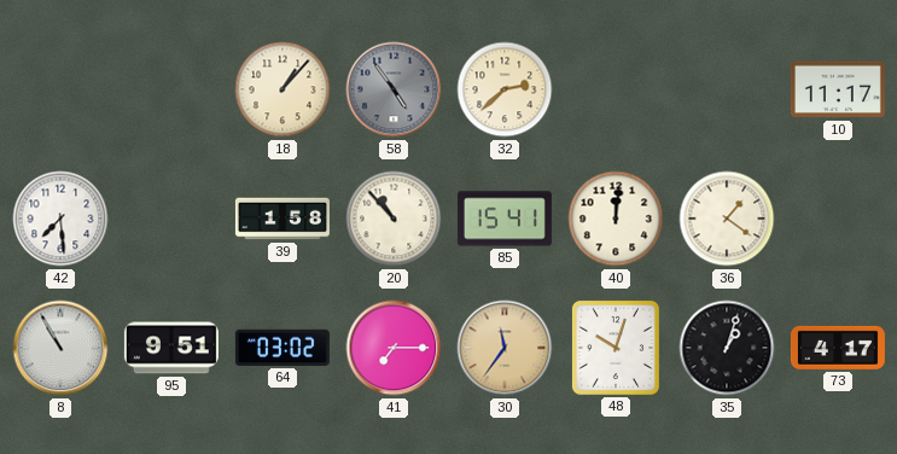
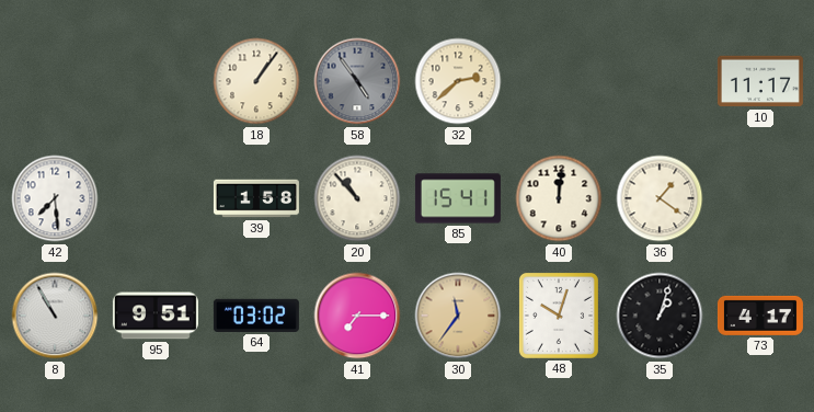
18: 1:07 -> 1:06
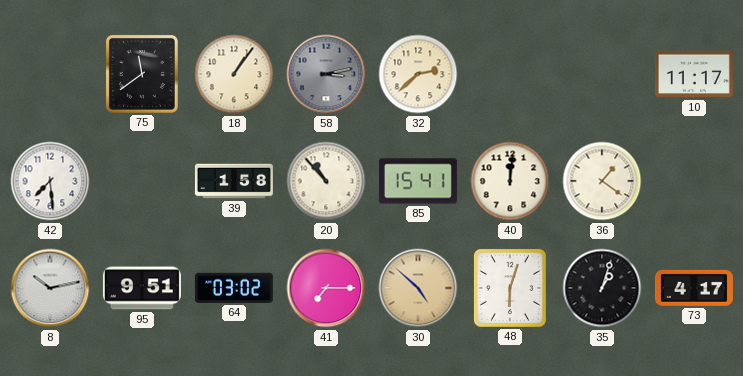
75: none -> 11:39
58: 4:54 -> 3:13
8: 10:55 -> 10:13
30: 11:36 -> 4:52
48: 10:03 -> 6:03
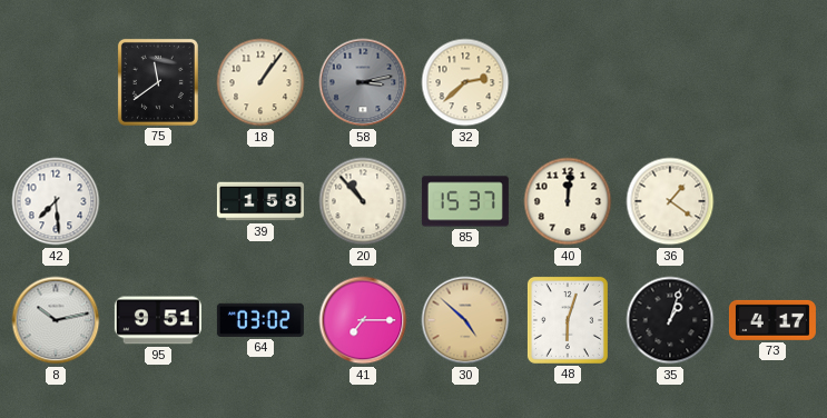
10: 11:17 -> none
85: 15:41 -> 15:37
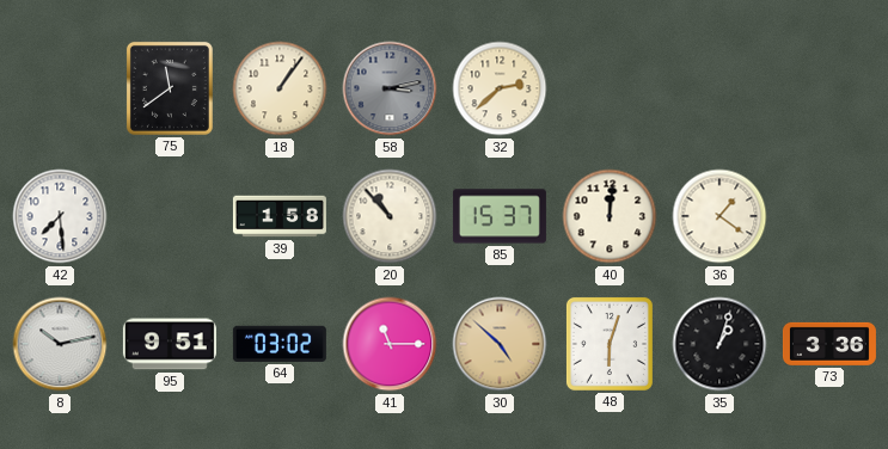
41: 7:15 -> 11:15
73: 4:17 -> 3:36
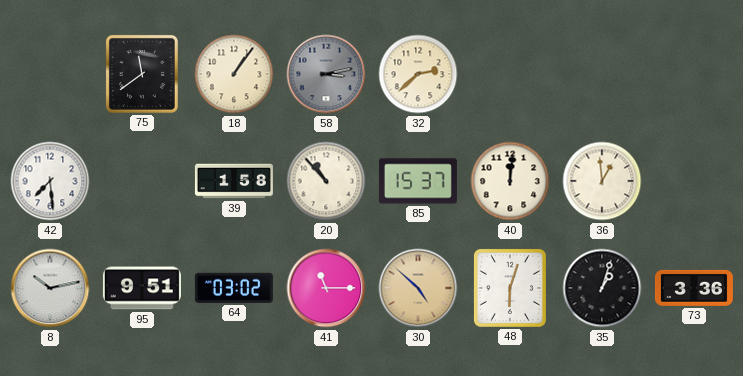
36: 1:21 -> 12:59
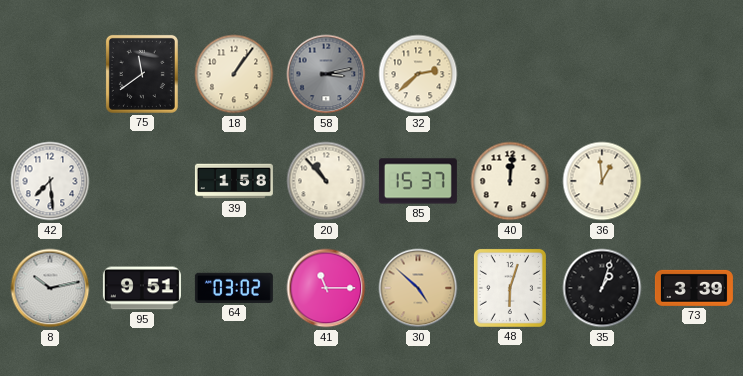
73: 3:36 -> 3:39
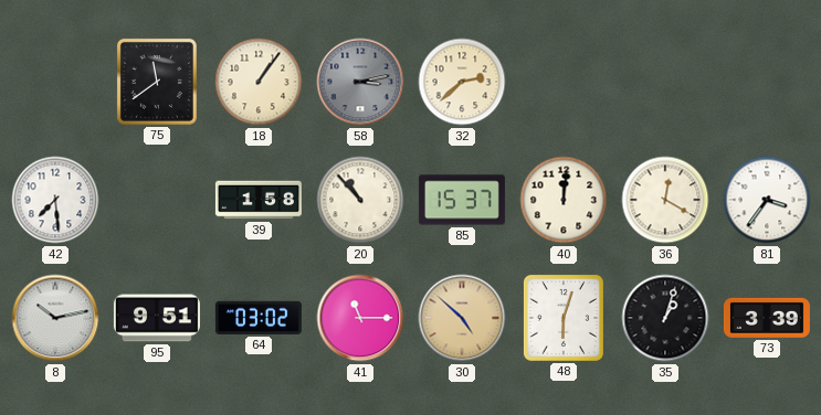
36: 12:59 -> 12:20
81: none -> 3:36
